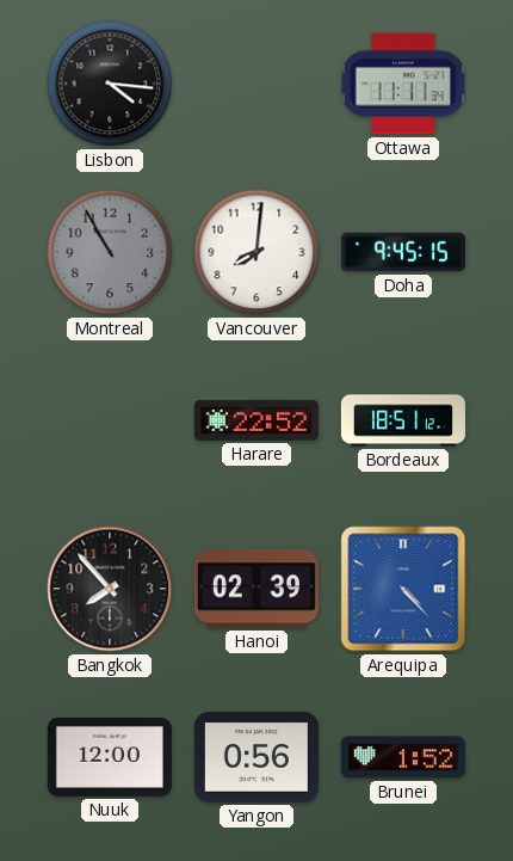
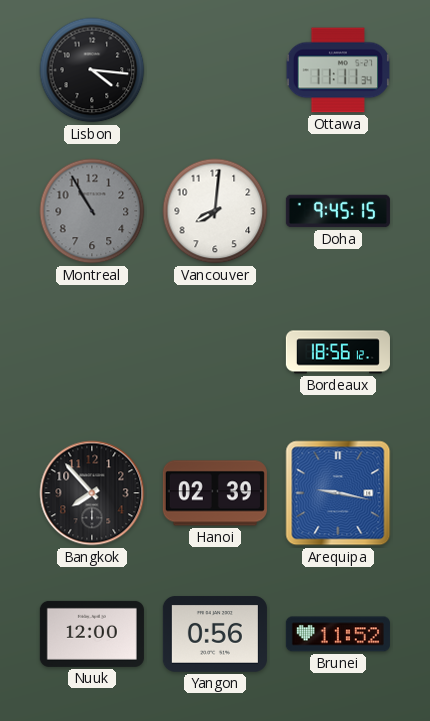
Harare: 22:52 -> none
Bordeaux: 18:51 -> 18:56
Arequipa: 4:23 -> 9:17
Brunei: 1:52 -> 11:52
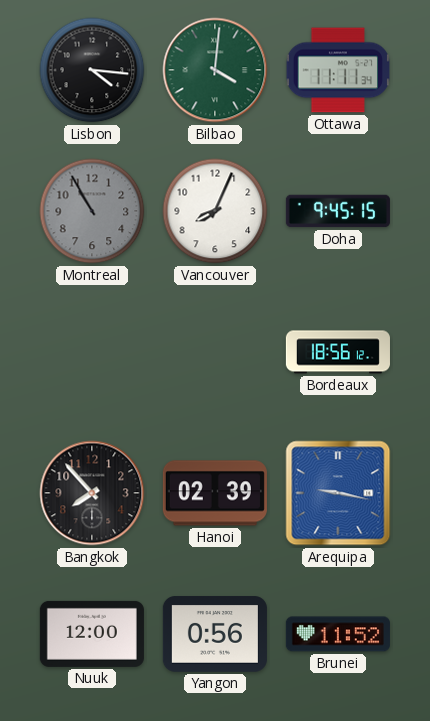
Bilbao: none -> 4:01
Vancouver: 8:01 -> 8:04
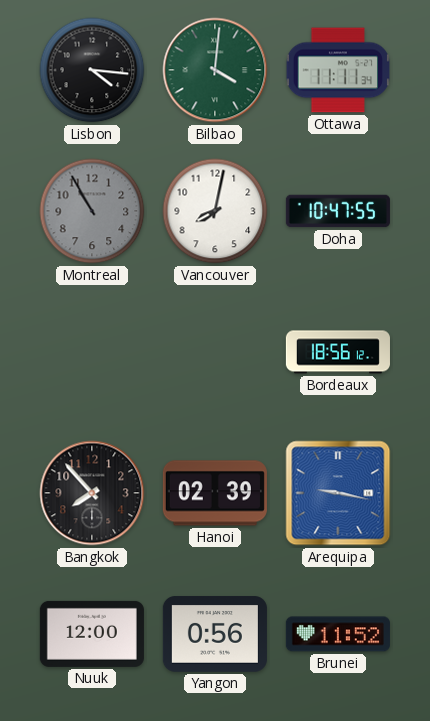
Vancouver: 8:04 -> 8:02
Doha: 9:45 -> 10:47
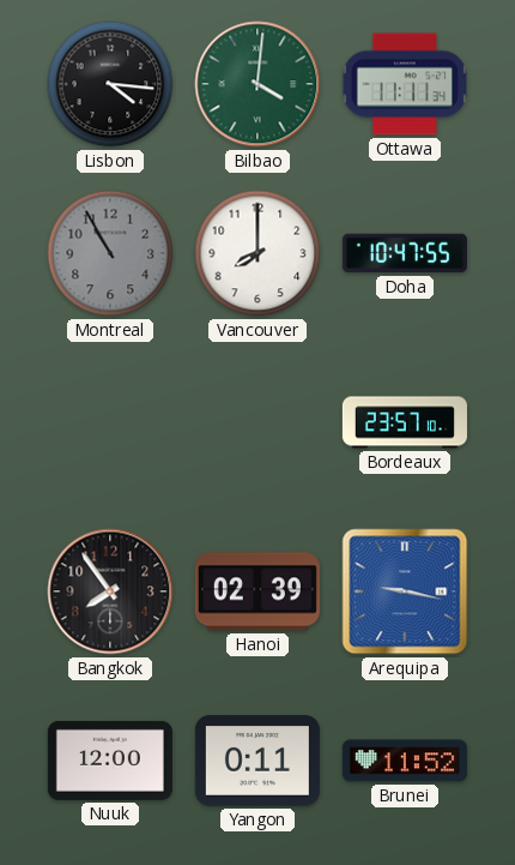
Vancouver: 8:02 -> 8:00
Bordeaux: 18:56 -> 23:57
Bangkok: 7:53 -> 7:54
Yangon: 0:56 -> 0:11
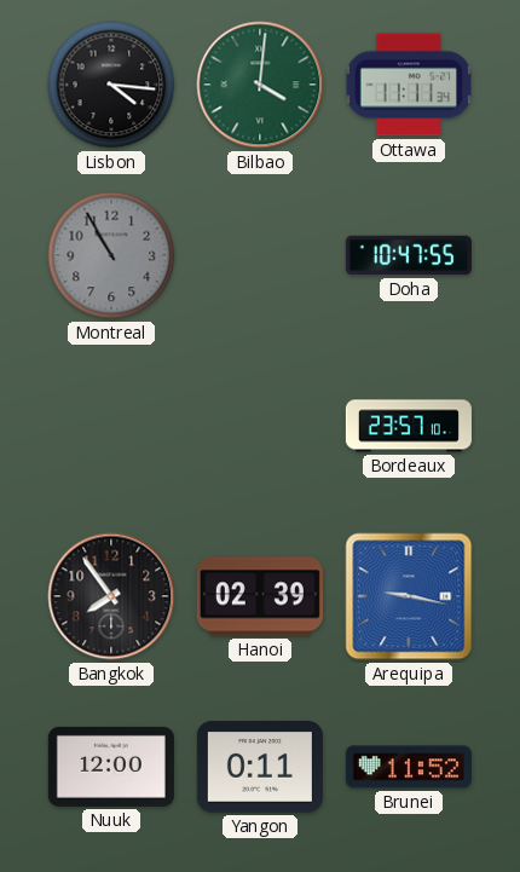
Vancouver: 8:00 -> none
